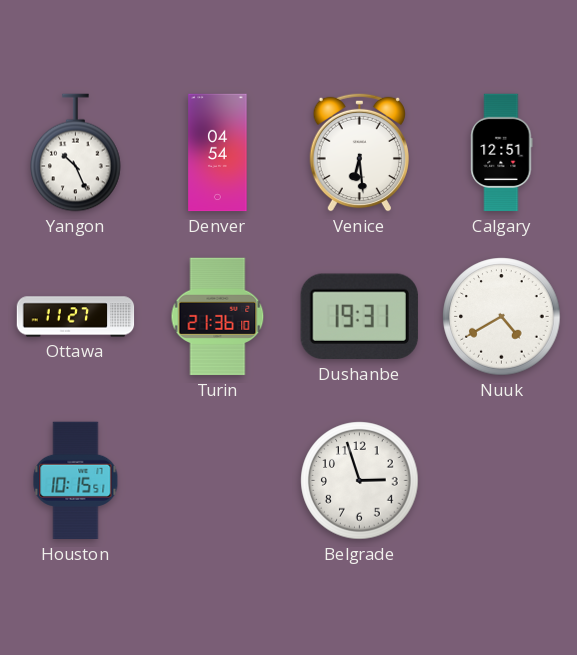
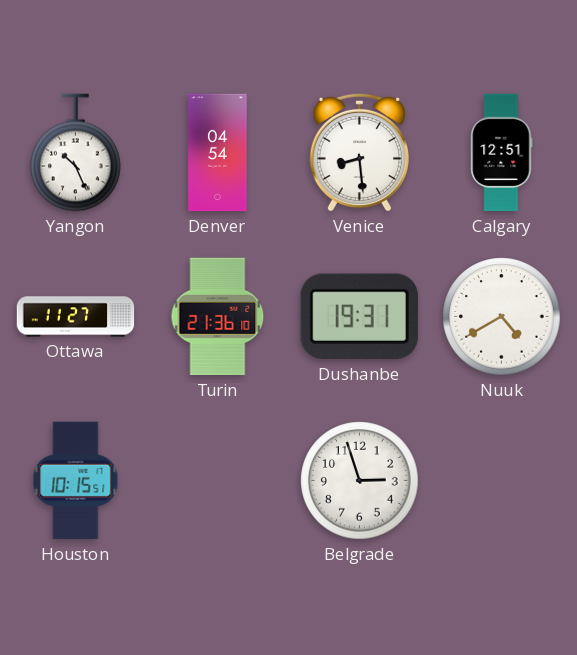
Venice: 6:29 -> 8:29
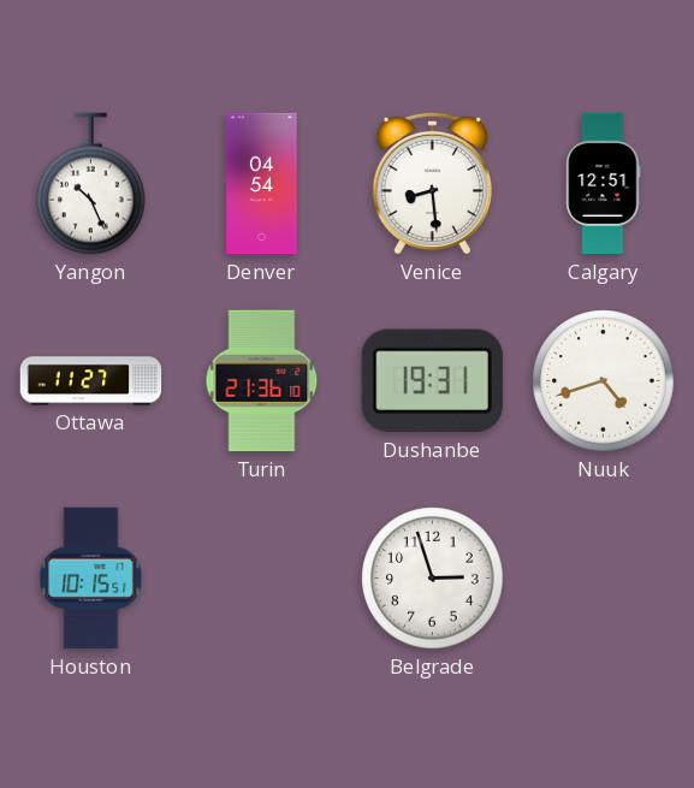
Nuuk: 4:40 -> 4:42
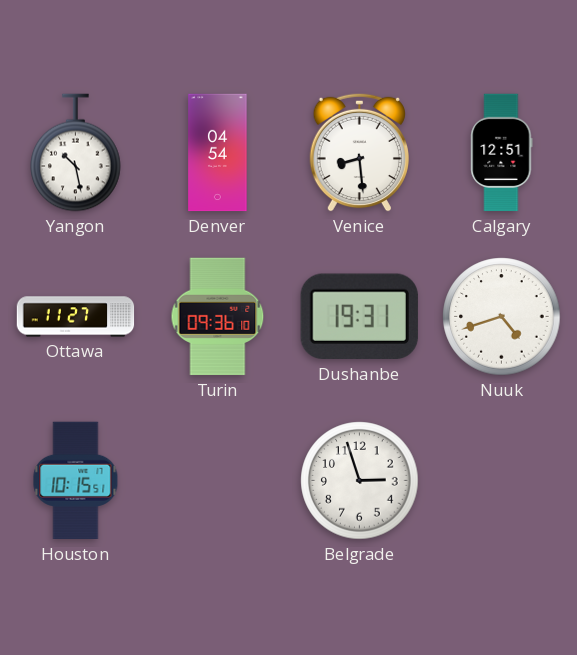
Yangon: 10:26 -> 10:28
Turin: 21:36 -> 09:36
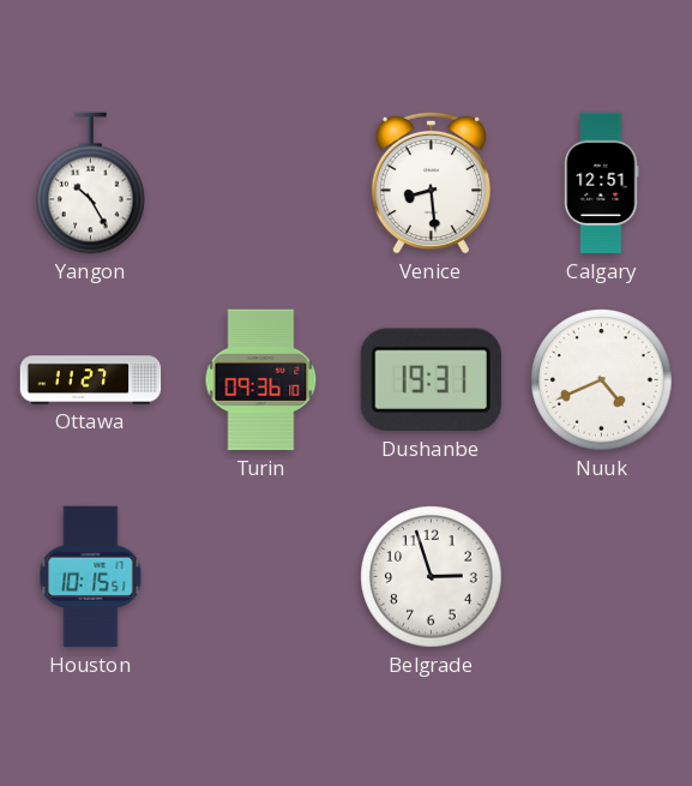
Yangon: 10:28 -> 10:25
Denver: 04:54 -> none
Nuuk: 4:42 -> 4:41
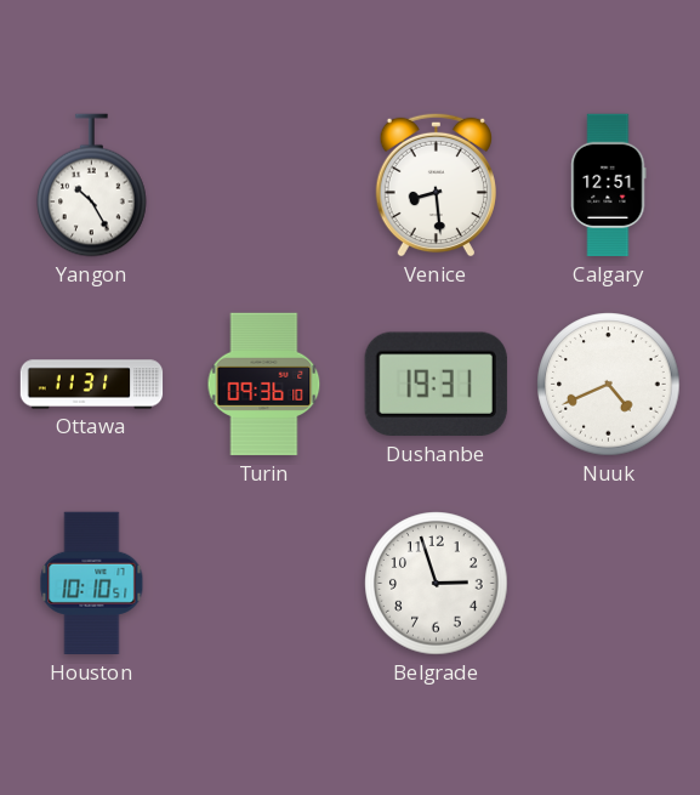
Ottawa: 11:27 -> 11:31
Houston: 10:15 -> 10:10
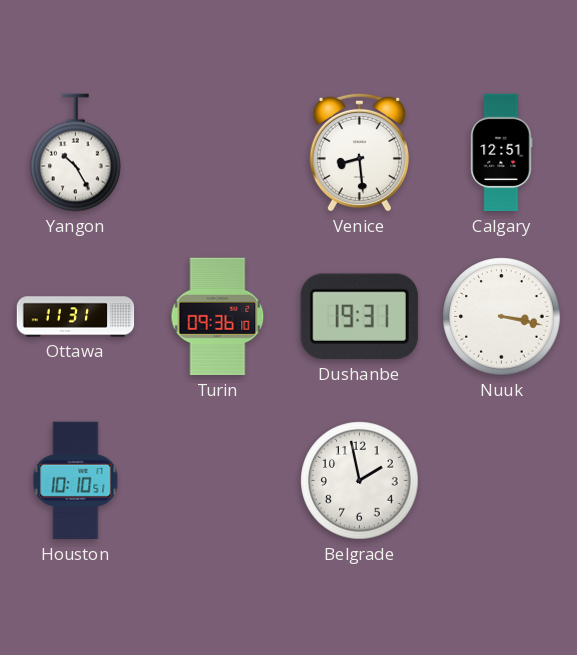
Nuuk: 4:41 -> 3:17
Belgrade: 2:57 -> 1:58
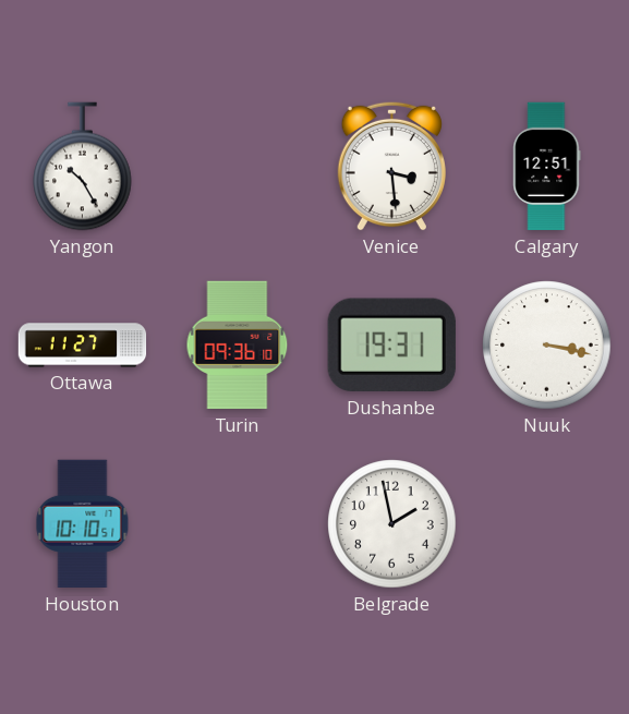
Venice: 8:29 -> 3:29
Ottawa: 11:31 -> 11:27
